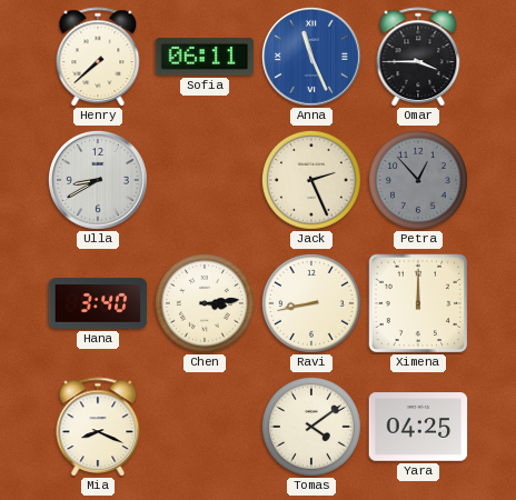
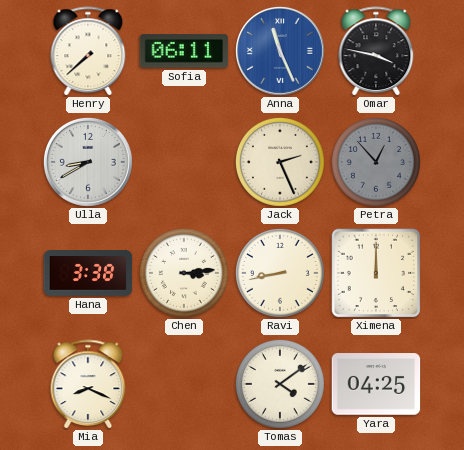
Omar: 3:45 -> 3:47
Hana: 3:40 -> 3:38
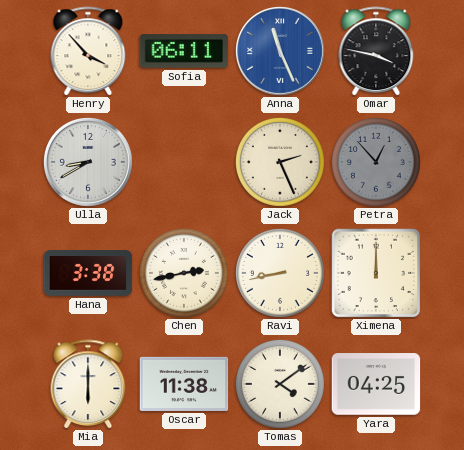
Henry: 7:38 -> 3:53
Chen: 3:14 -> 2:43
Mia: 8:19 -> 6:00
Oscar: none -> 11:38
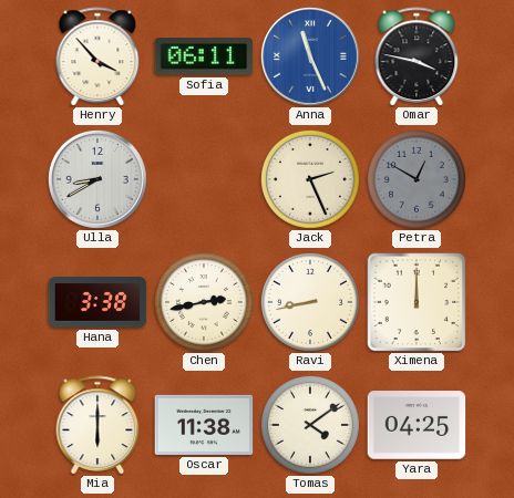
Petra: 12:53 -> 12:50
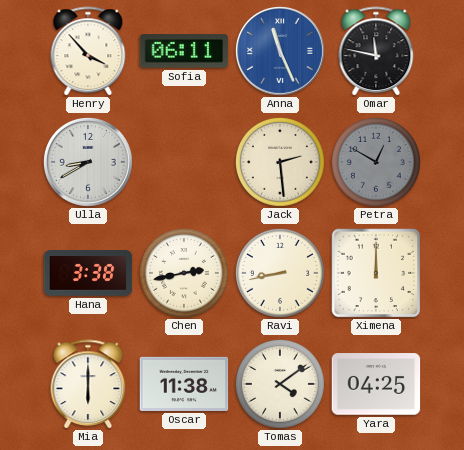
Omar: 3:47 -> 11:47
Jack: 2:26 -> 2:29
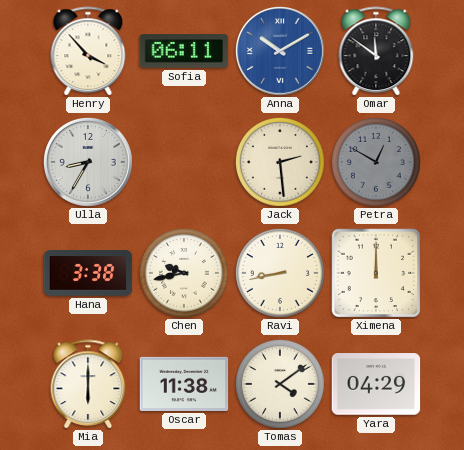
Anna: 11:26 -> 10:10
Omar: 11:47 -> 11:51
Ulla: 8:40 -> 8:35
Chen: 2:43 -> 9:43
Yara: 04:25 -> 04:29
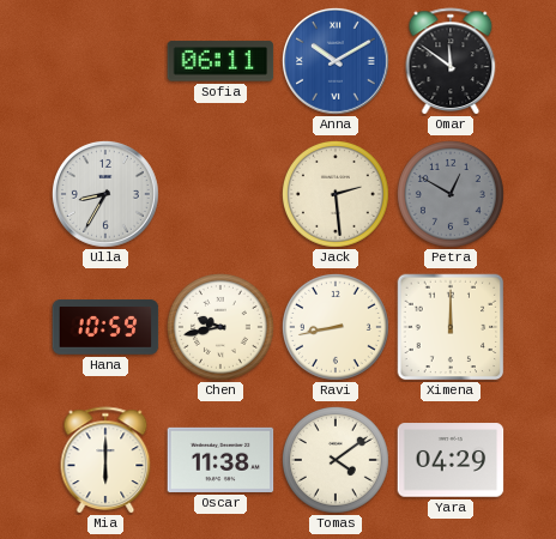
Henry: 3:53 -> none
Hana: 3:38 -> 10:59
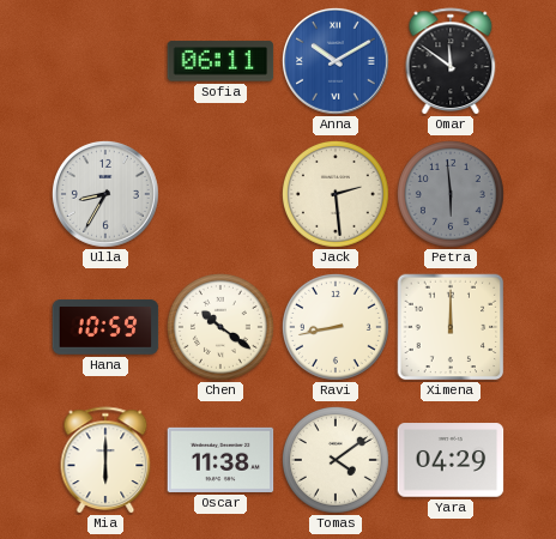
Petra: 12:50 -> 5:59
Chen: 9:43 -> 10:21
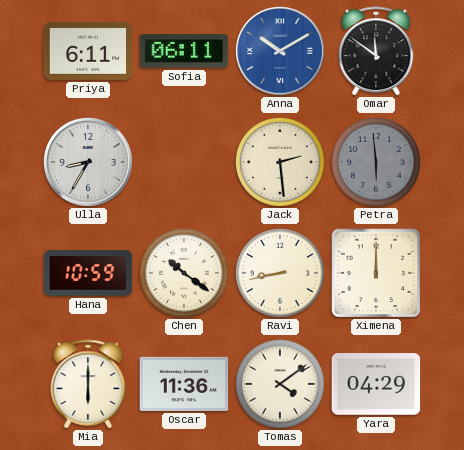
Priya: none -> 6:11
Oscar: 11:38 -> 11:36
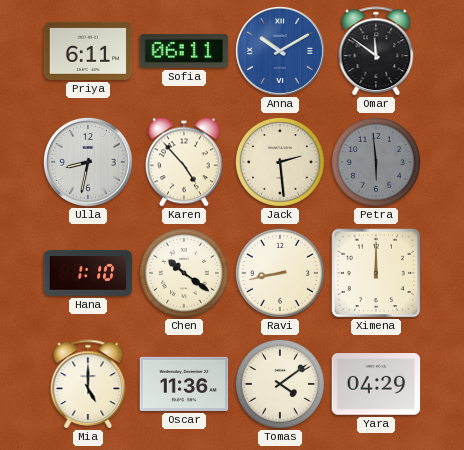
Ulla: 8:35 -> 8:32
Karen: none -> 4:53
Hana: 10:59 -> 1:10
Mia: 6:00 -> 5:00
